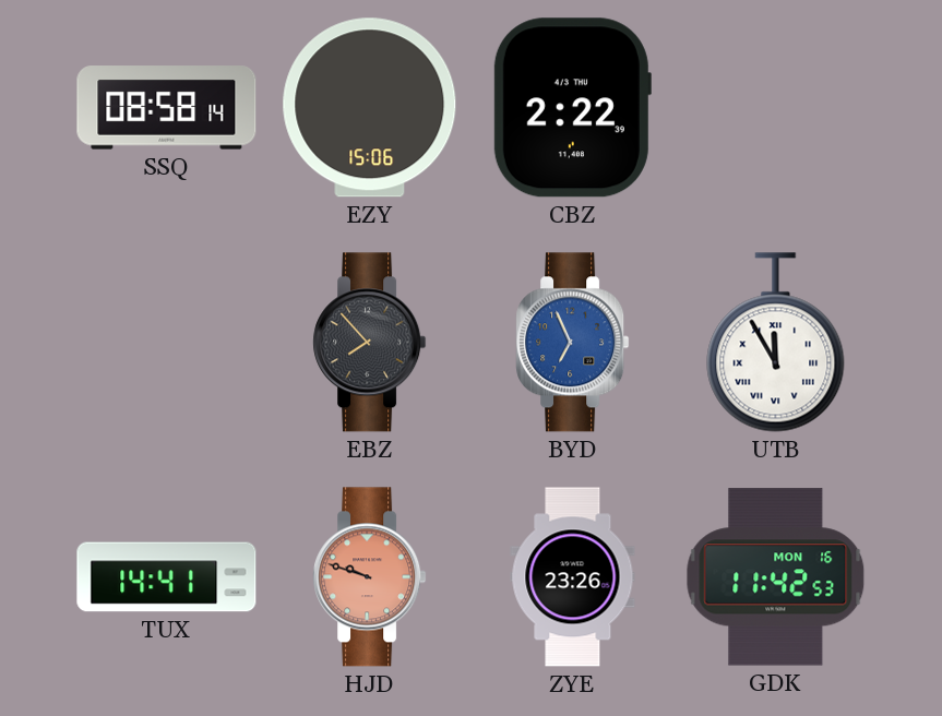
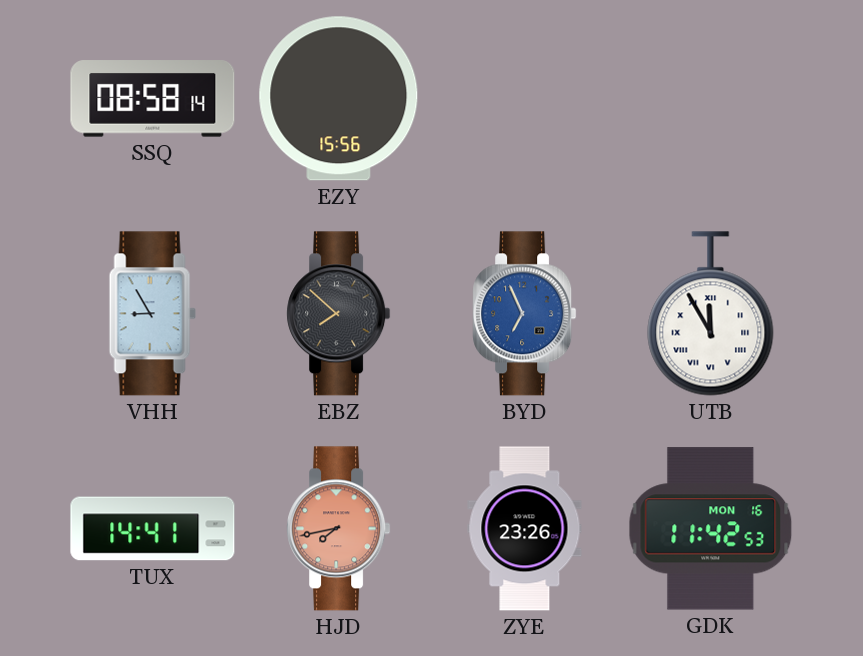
EZY: 15:06 -> 15:56
CBZ: 2:22 -> none
VHH: none -> 8:55
EBZ: 7:53 -> 7:52
HJD: 9:48 -> 7:43
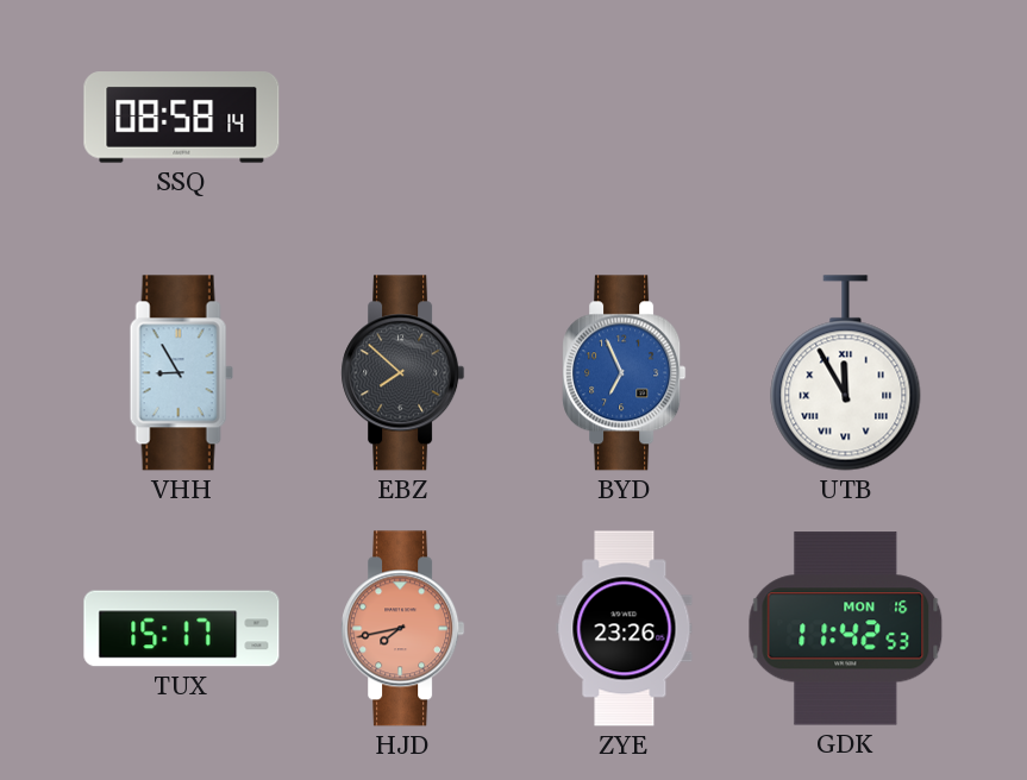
EZY: 15:56 -> none
TUX: 14:41 -> 15:17
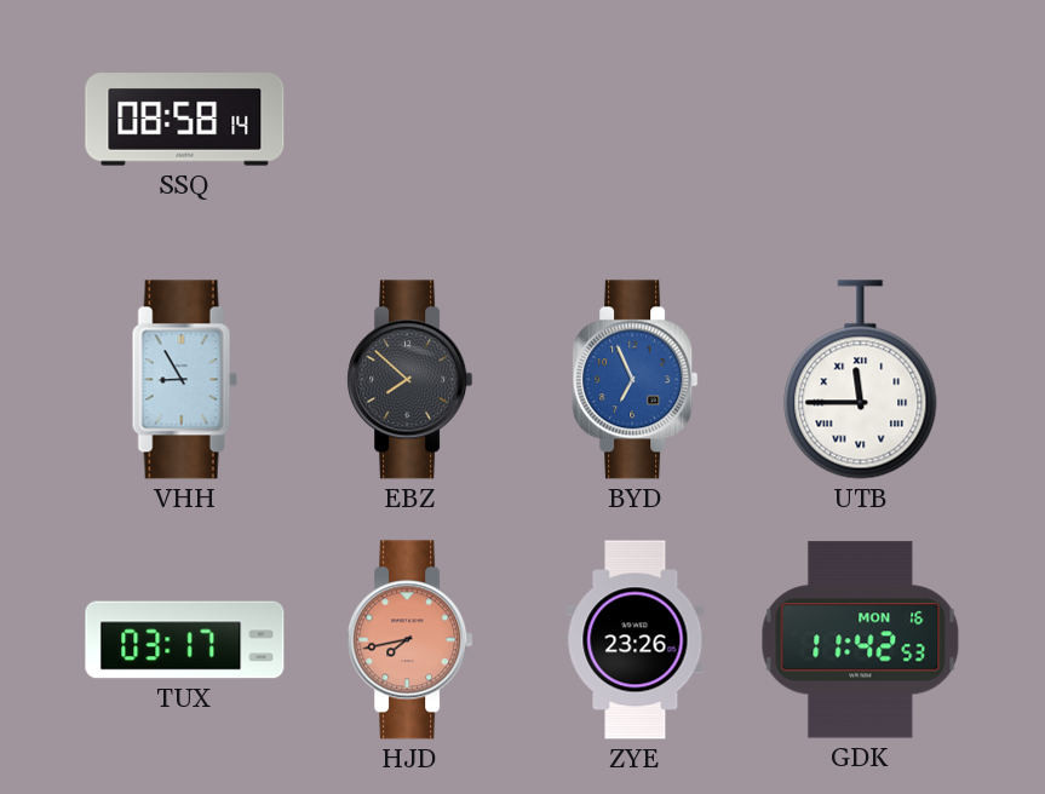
UTB: 11:55 -> 11:45
TUX: 15:17 -> 03:17
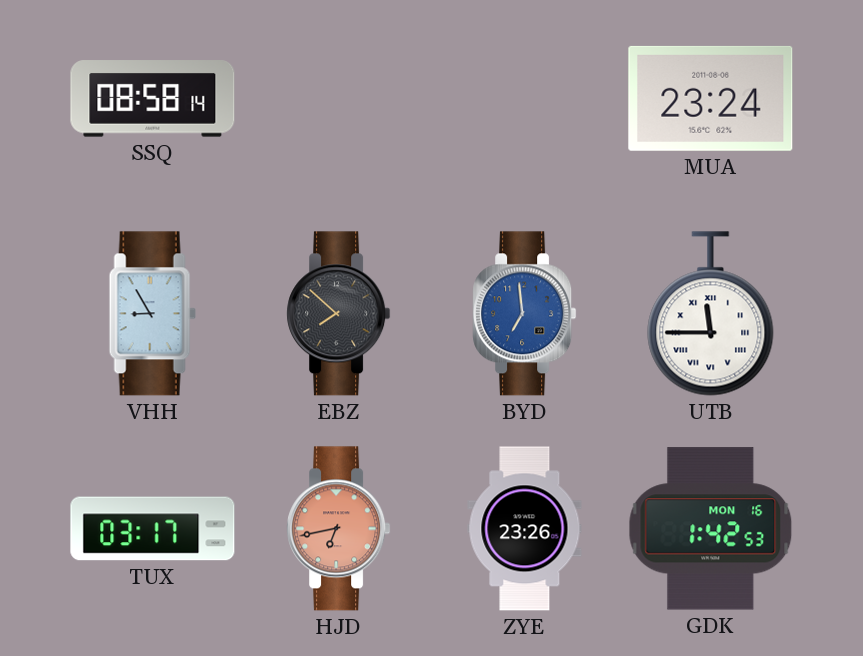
MUA: none -> 23:24
BYD: 6:56 -> 6:59
HJD: 7:43 -> 6:43
GDK: 11:42 -> 1:42
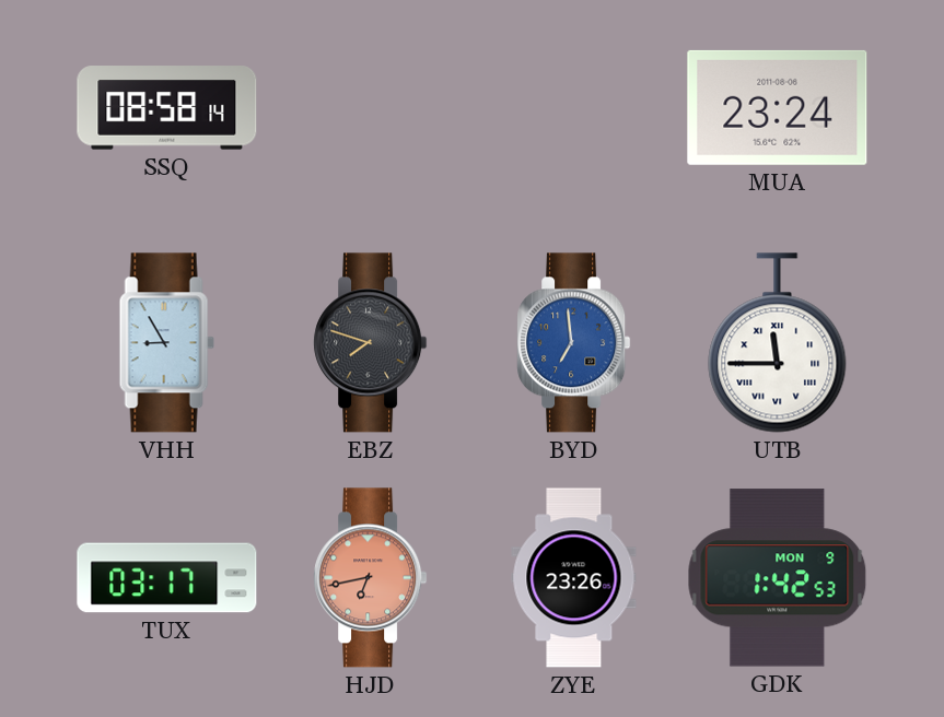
EBZ: 7:52 -> 7:48
GDK date: MON 16 -> MON 9
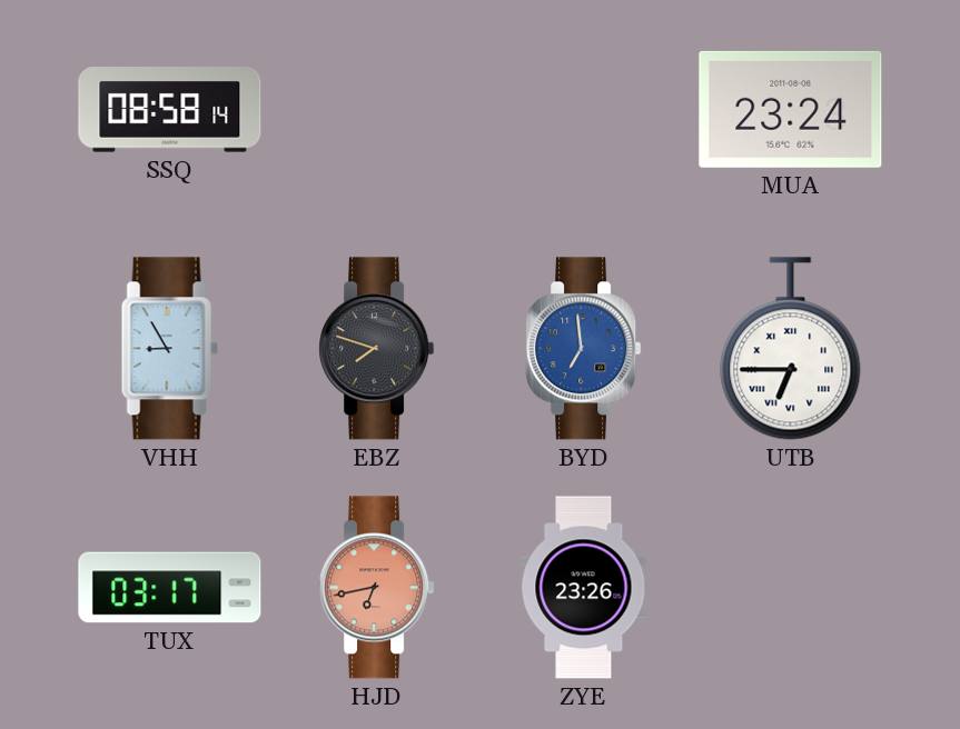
UTB: 11:45 -> 6:45
GDK: 1:42 -> none
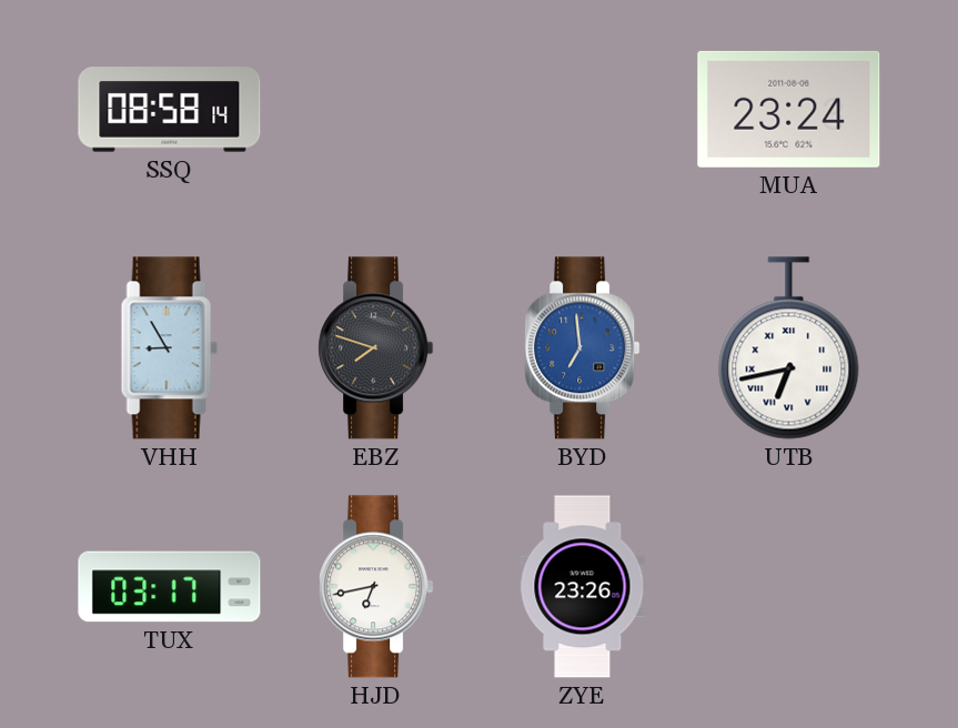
UTB: 6:45 -> 6:43
HJD dial: salmon -> white
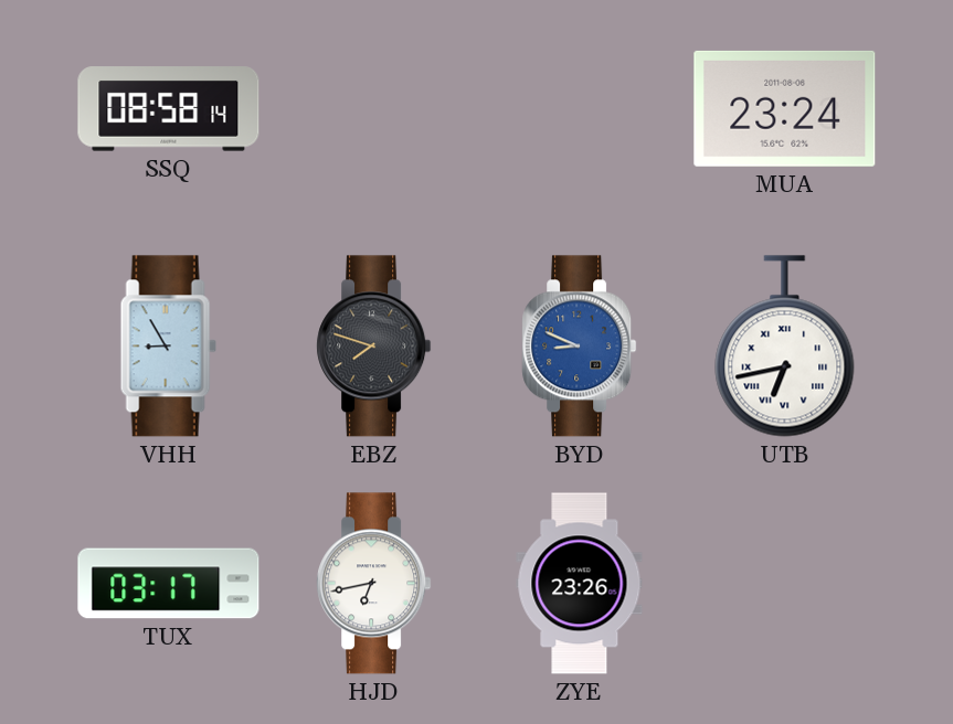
BYD: 6:59 -> 8:49
